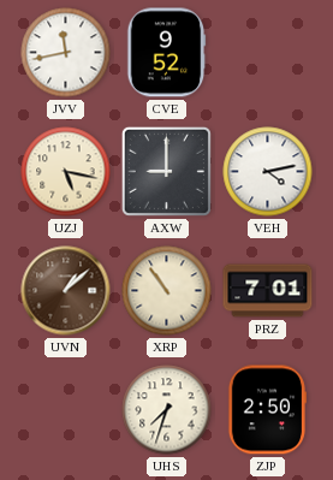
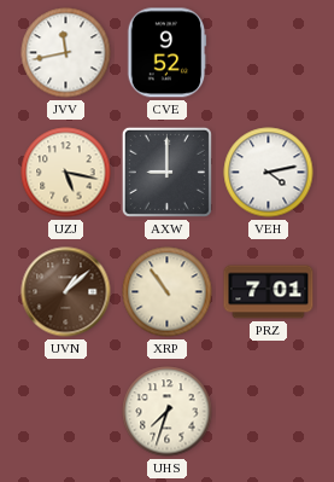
ZJP: 2:50 -> none
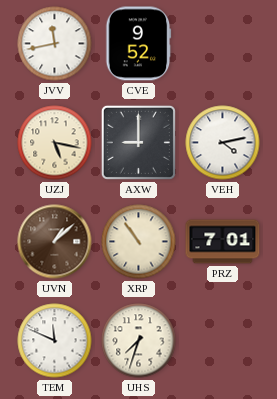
TEM: none -> 11:49
